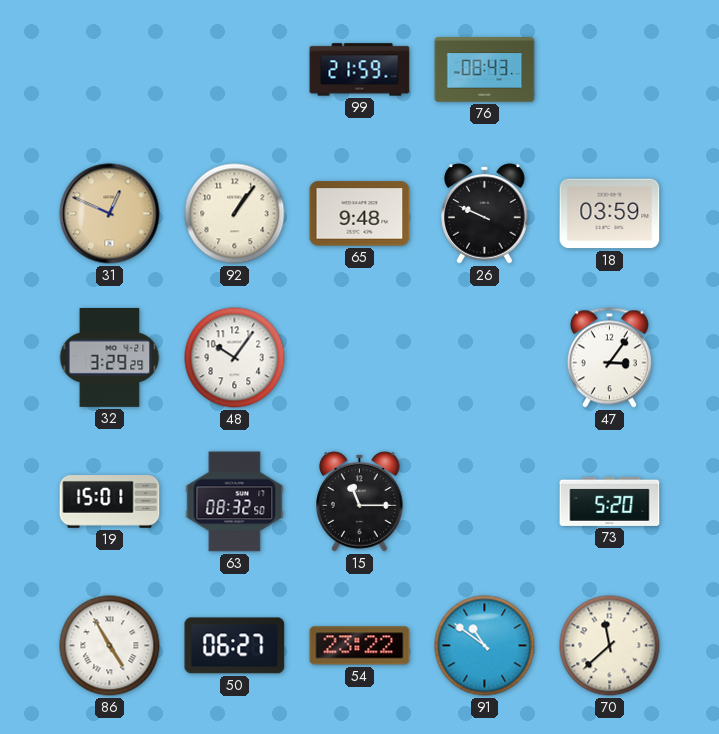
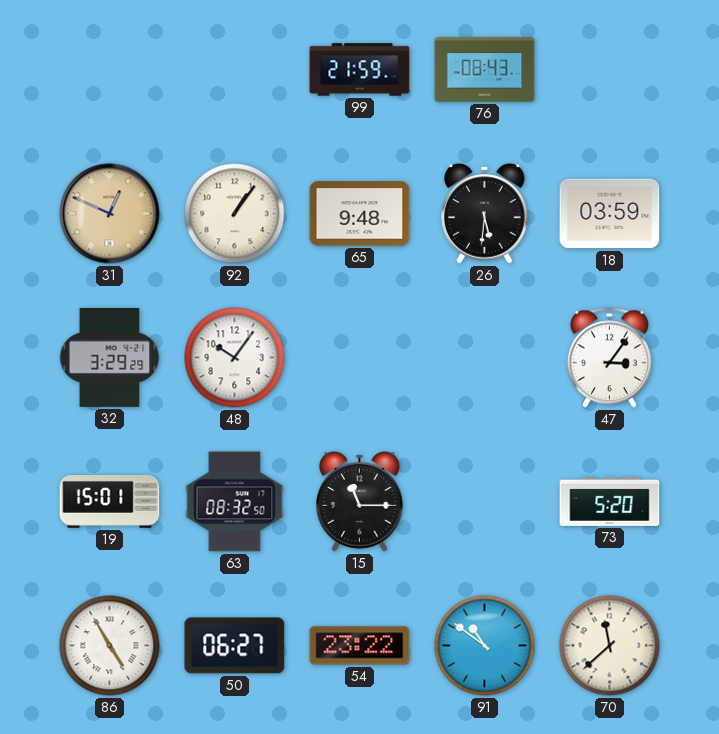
26: 9:49 -> 5:31
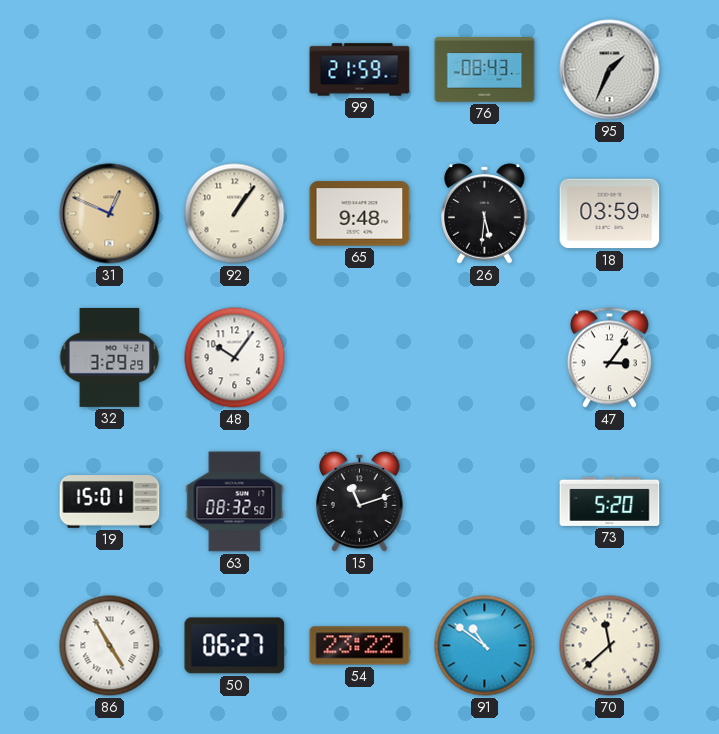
95: none -> 1:34
15: 11:15 -> 11:12
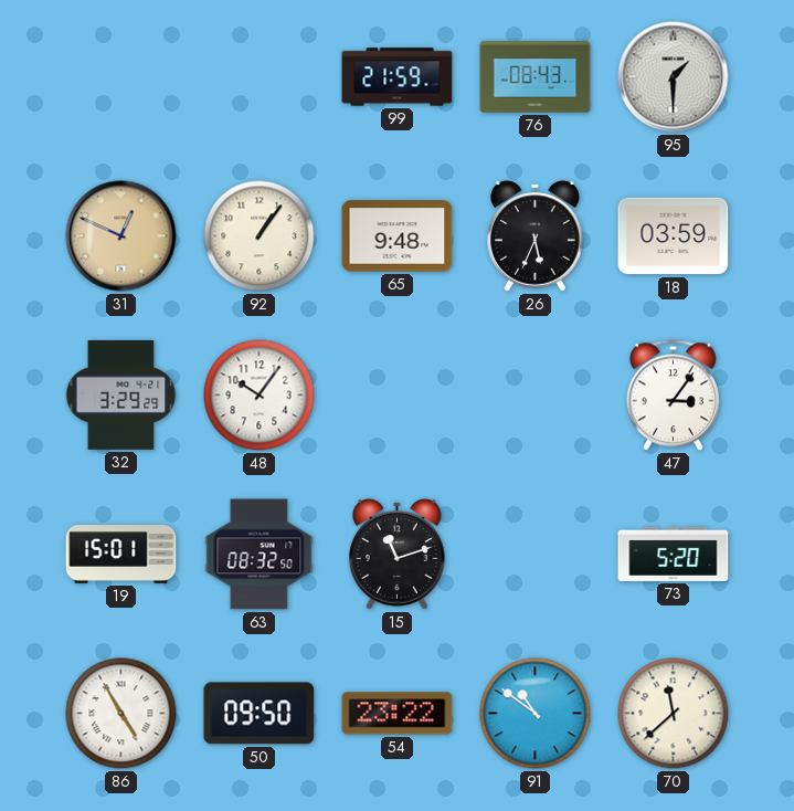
95: 1:34 -> 1:30
26: 5:31 -> 5:34
50: 06:27 -> 09:50
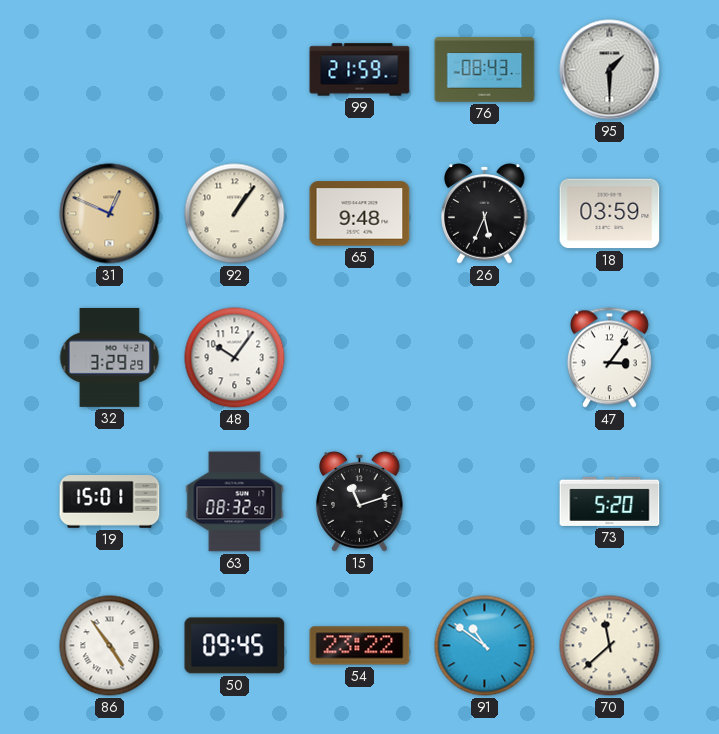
86: 4:55 -> 4:54
50: 09:50 -> 09:45
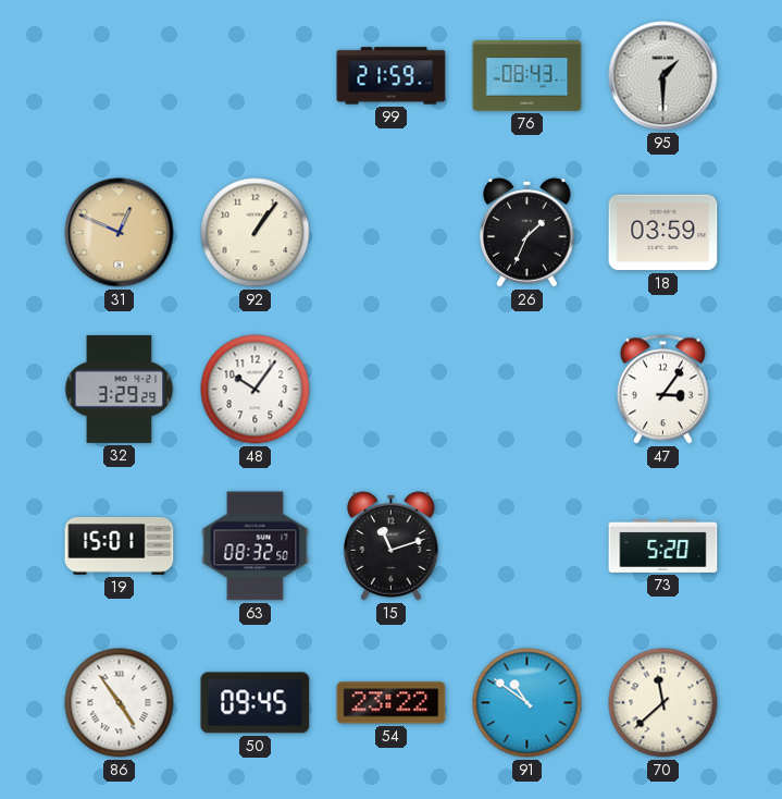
65: 9:48 -> none
26: 5:34 -> 1:34
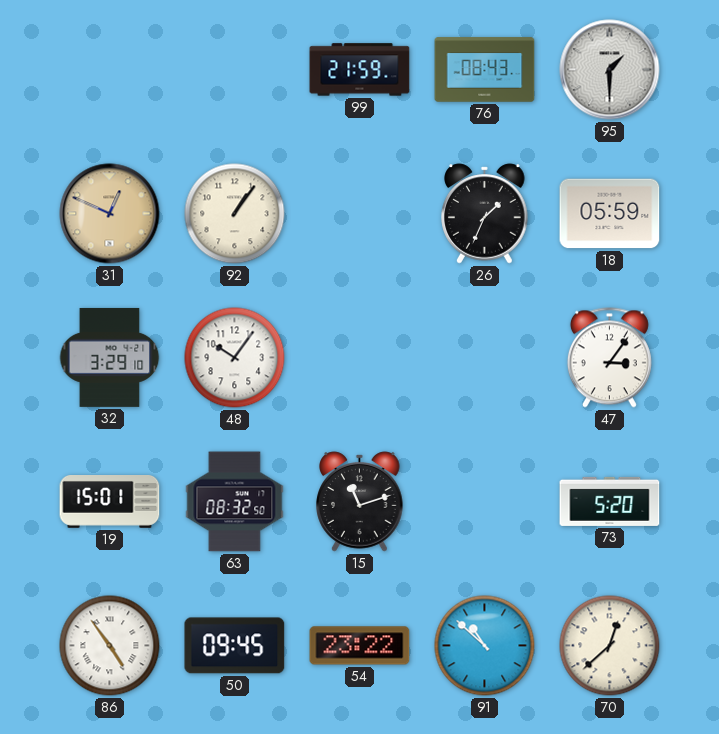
18: 03:59 -> 05:59
32: 3:29:29 -> 3:29:10
91: 10:51 -> 10:52
70: 11:38 -> 12:38
